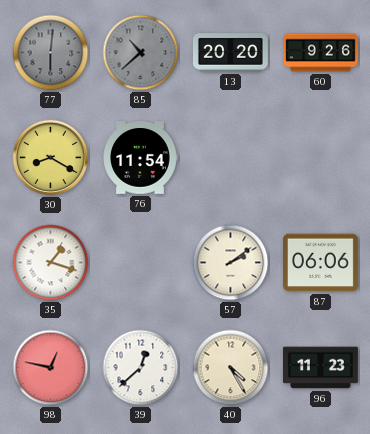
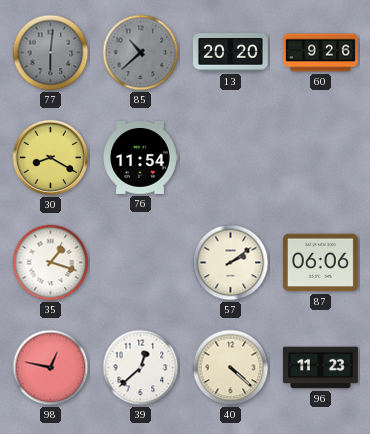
40: 4:25 -> 4:22
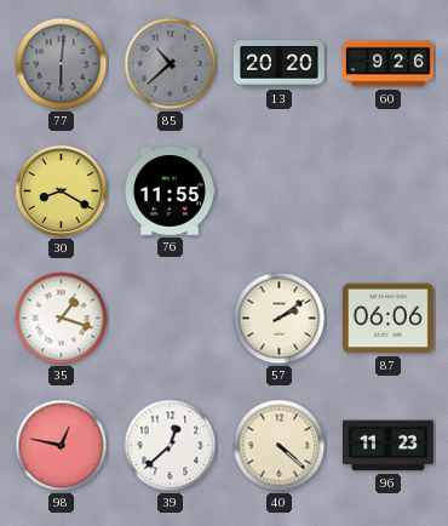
76: 11:54 -> 11:55
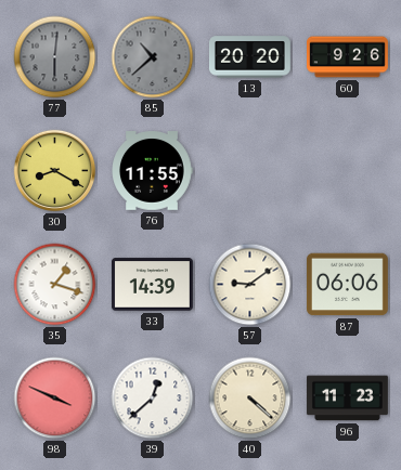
33: none -> 14:39
57: 2:09 -> 9:09
98: 12:47 -> 3:49
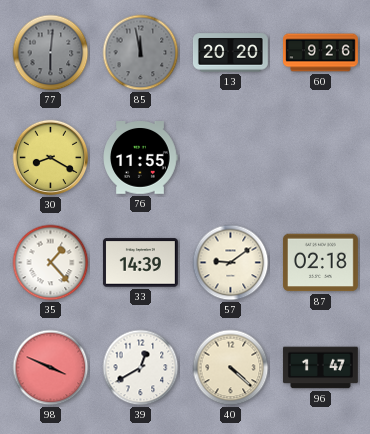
85: 10:38 -> 11:58
35: 1:18 -> 1:23
87: 06:06 -> 02:18
39: 12:38 -> 12:40
96: 11:23 -> 1:47
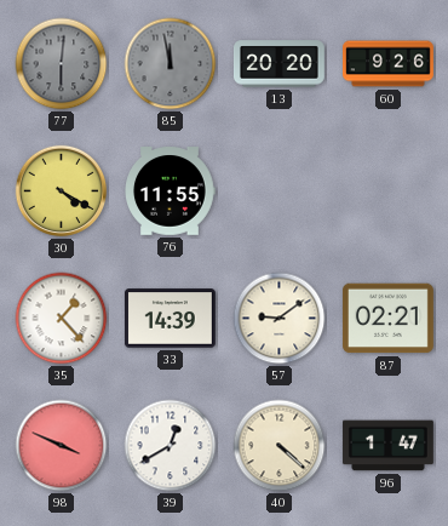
30: 8:20 -> 4:20
87: 02:18 -> 02:21
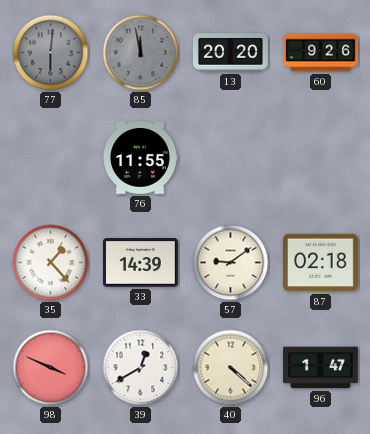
30: 4:20 -> none
87: 02:21 -> 02:18
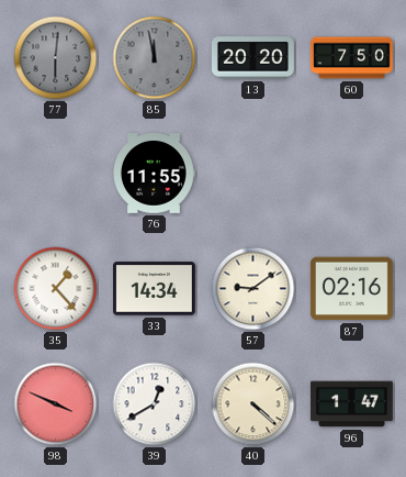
60: 9:26 -> 7:50
33: 14:39 -> 14:34
87: 02:18 -> 02:16
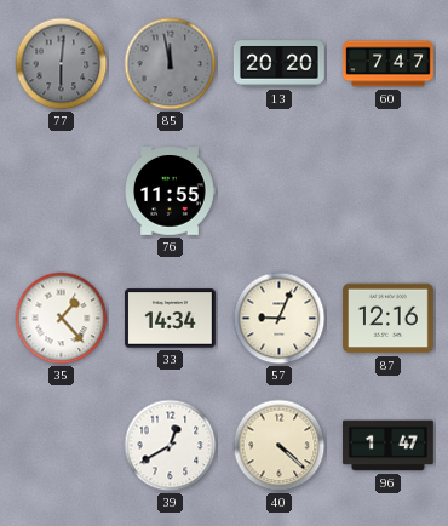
60: 7:50 -> 7:47
57: 9:09 -> 9:04
87: 02:16 -> 12:16
98: 3:49 -> none
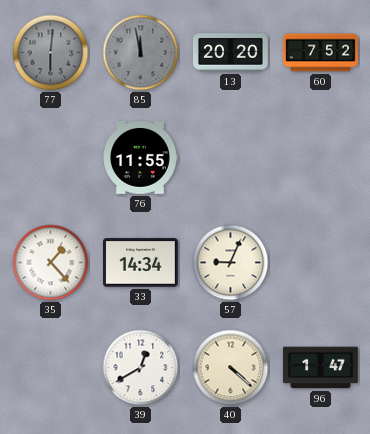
60: 7:47 -> 7:52
87: 12:16 -> none
